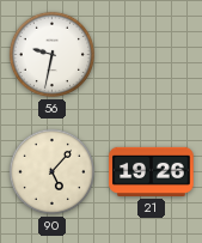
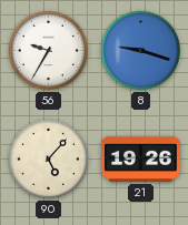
56: 9:32 -> 9:35
8: none -> 9:18
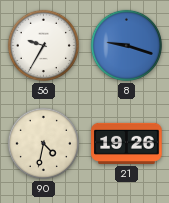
90: 5:07 -> 4:32
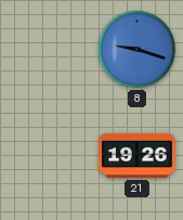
56: 9:35 -> none
90: 4:32 -> none
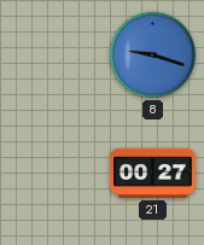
21: 19:26 -> 00:27
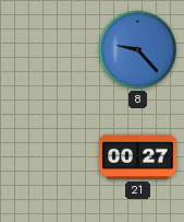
8: 9:18 -> 9:23
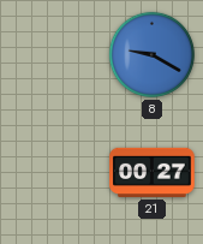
8: 9:23 -> 9:20
